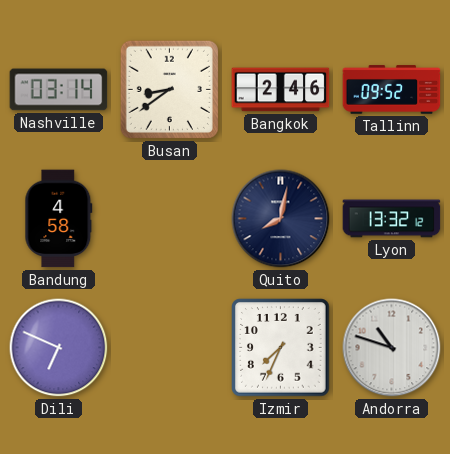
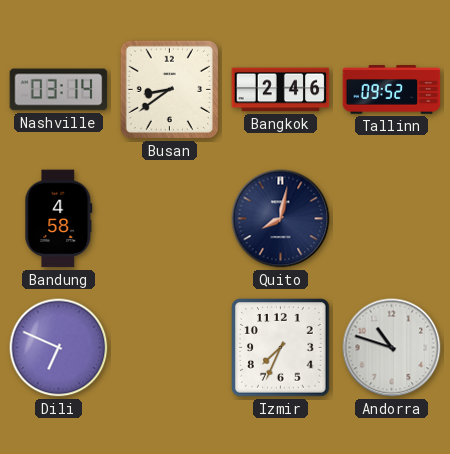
Lyon: 13:32 -> none
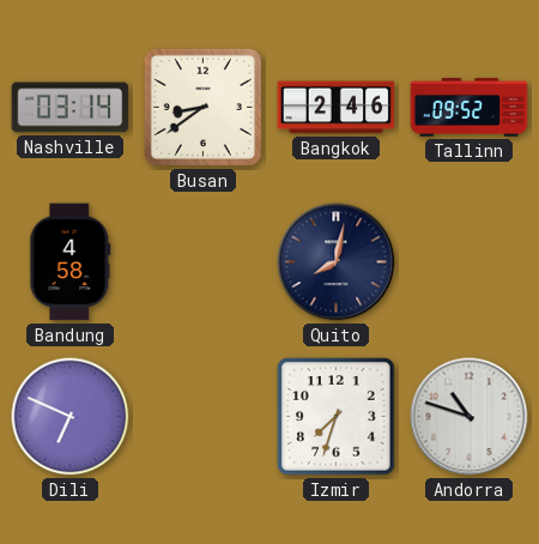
Izmir: 7:34 -> 7:33
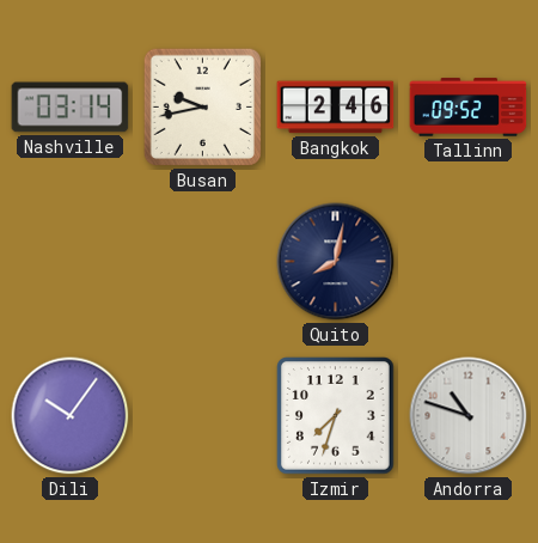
Busan: 8:39 -> 9:43
Bandung: 4:58 -> none
Dili: 6:49 -> 10:06
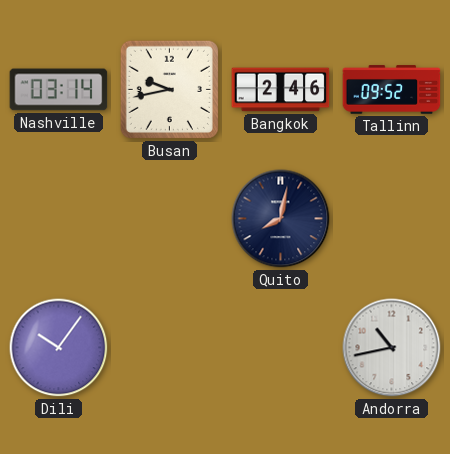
Izmir: 7:33 -> none
Andorra: 10:48 -> 10:43
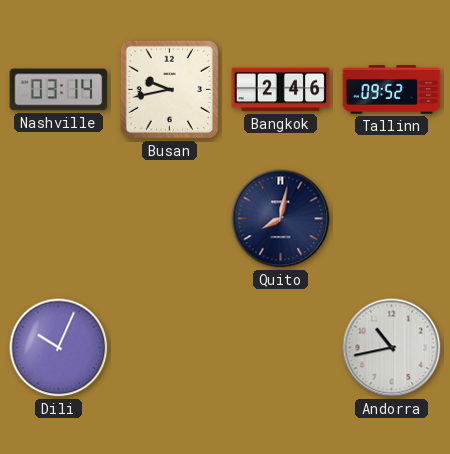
Dili: 10:06 -> 10:04
